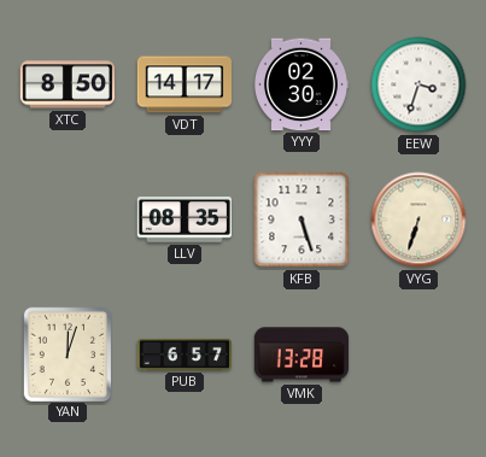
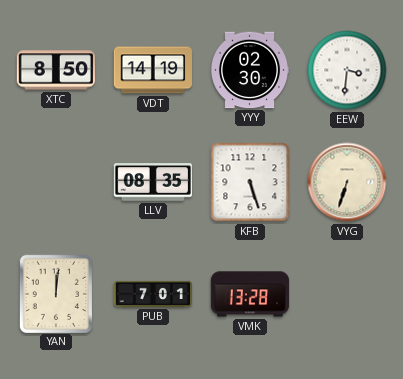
VDT: 14:17 -> 14:19
EEW: 3:33 -> 3:31
YAN: 12:03 -> 12:01
PUB: 6:57 -> 7:01
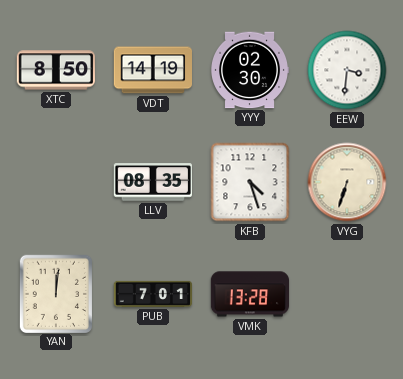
KFB: 5:27 -> 4:27
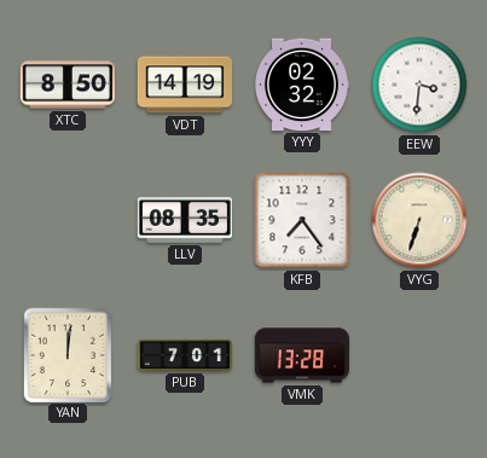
YYY: 02:30 -> 02:32
KFB: 4:27 -> 7:24
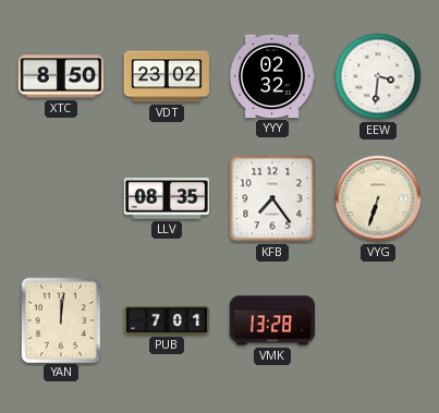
VDT: 14:19 -> 23:02
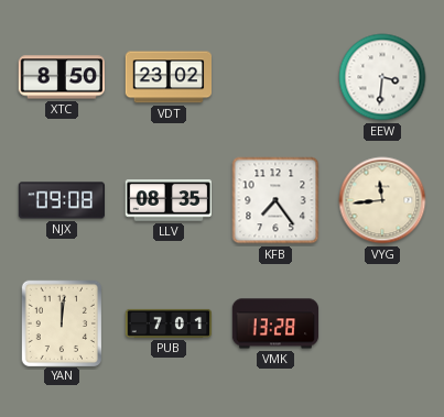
YYY: 02:32 -> none
NJX: none -> 09:08
VYG: 6:33 -> 11:44
